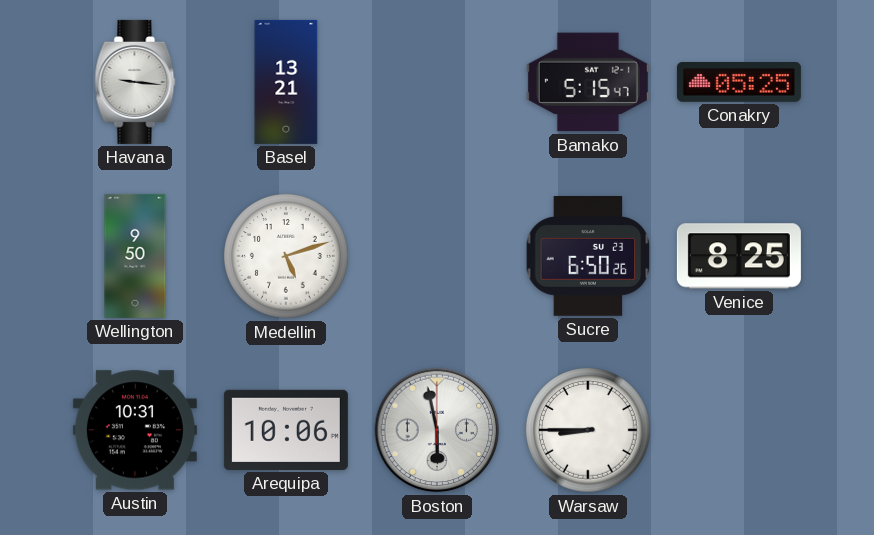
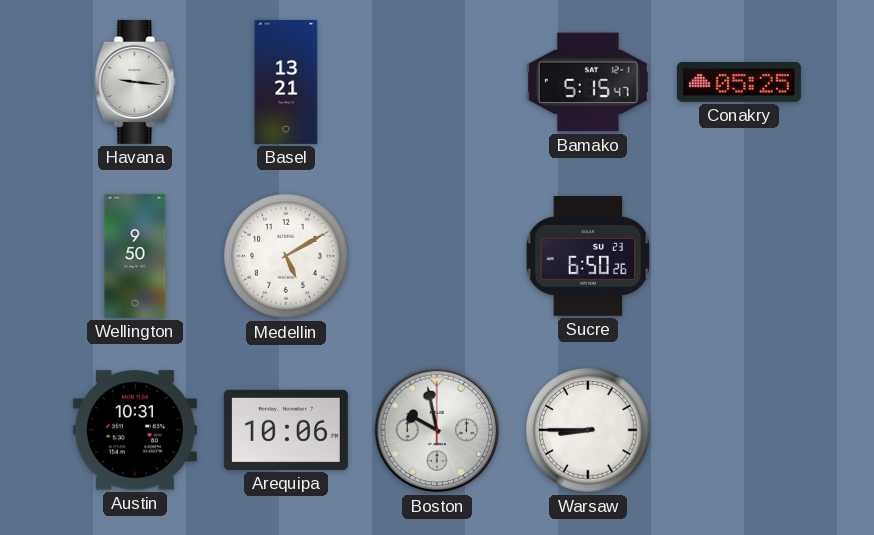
Medellin: 5:12 -> 5:10
Venice: 8:25 -> none
Boston: 5:58 -> 9:58
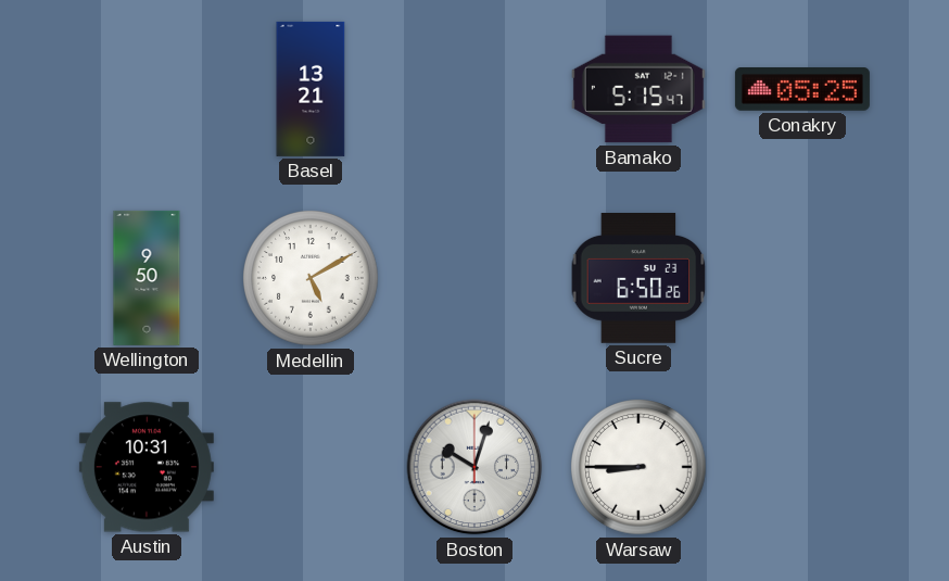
Havana: 9:16 -> none
Arequipa: 10:06 -> none
Boston: 9:58 -> 10:03
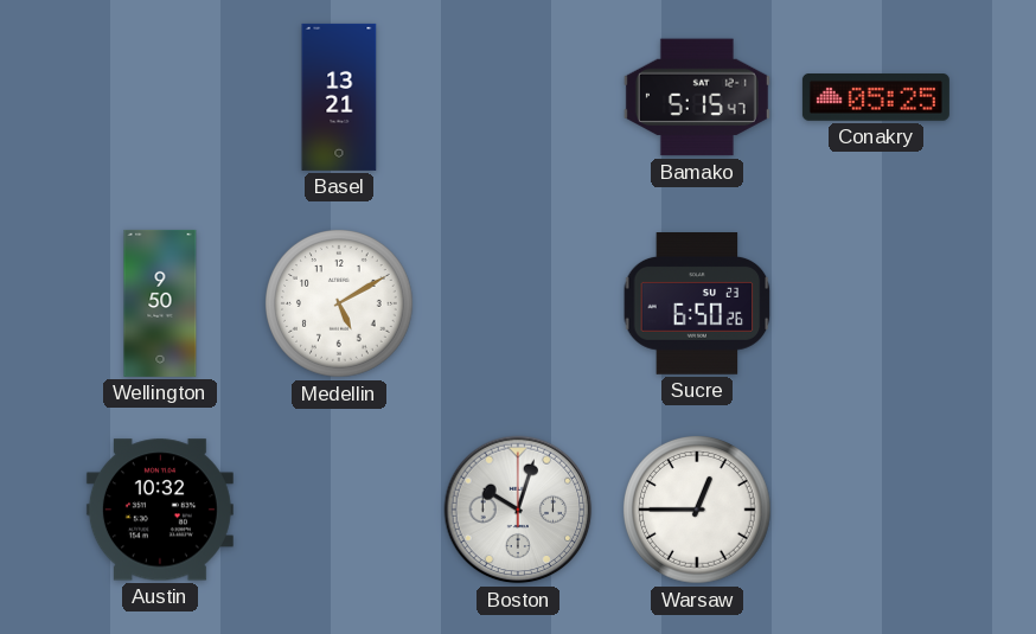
Austin: 10:31 -> 10:32
Warsaw: 8:45 -> 12:45
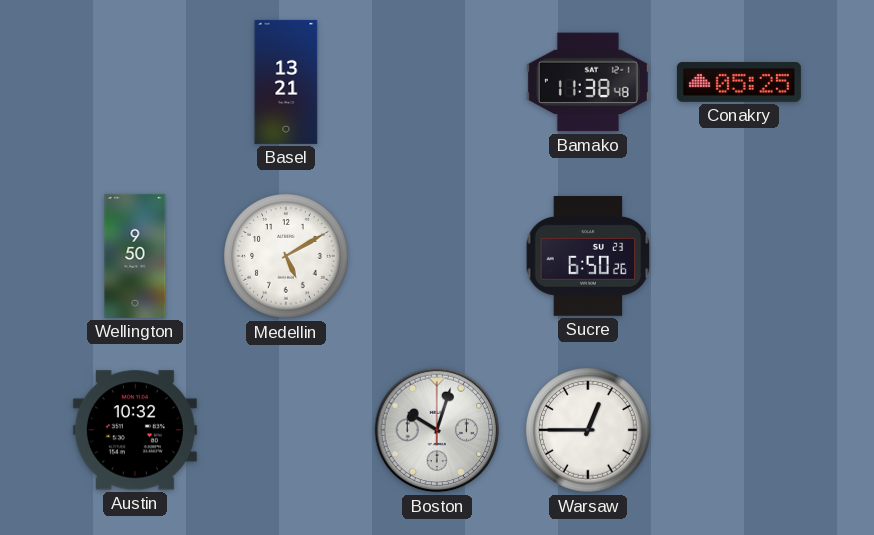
Bamako: 5:15 -> 11:38
